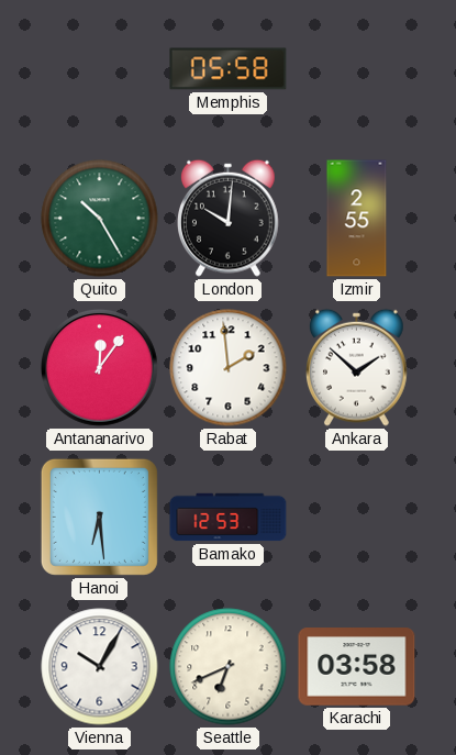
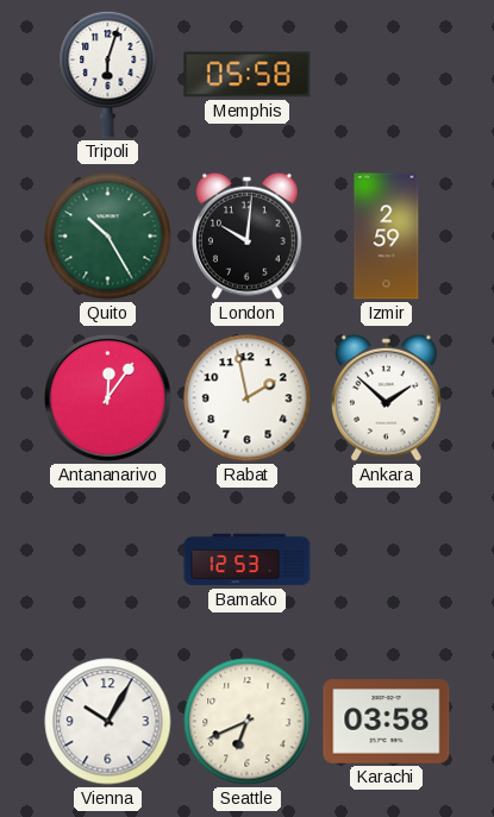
Tripoli: none -> 6:03
Izmir: 2:55 -> 2:59
Rabat: 1:59 -> 1:58
Hanoi: 6:29 -> none
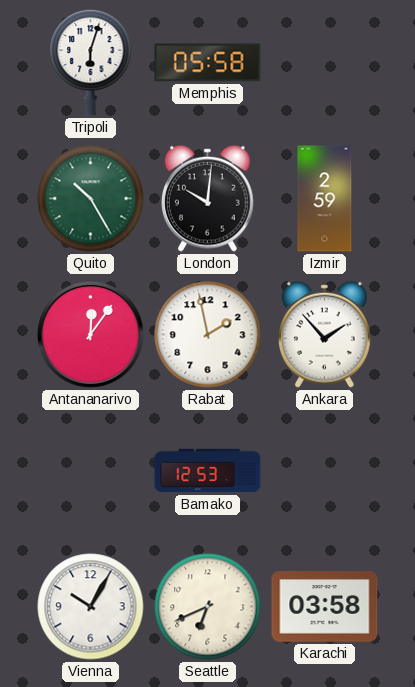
Ankara: 1:52 -> 1:53
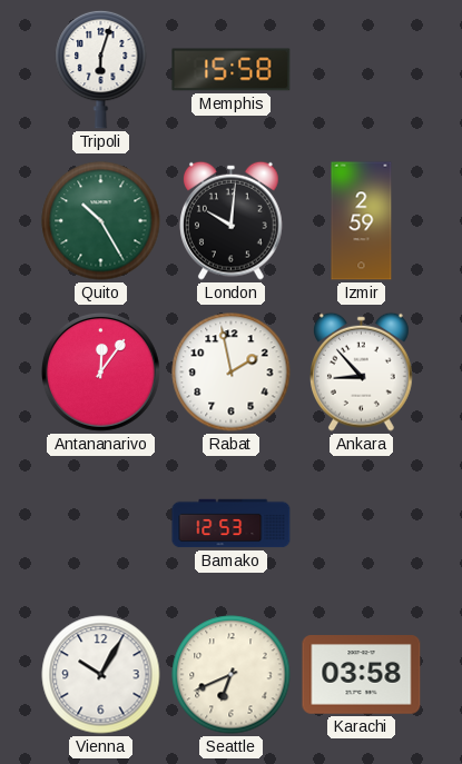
Memphis: 05:58 -> 15:58
Ankara: 1:53 -> 8:53
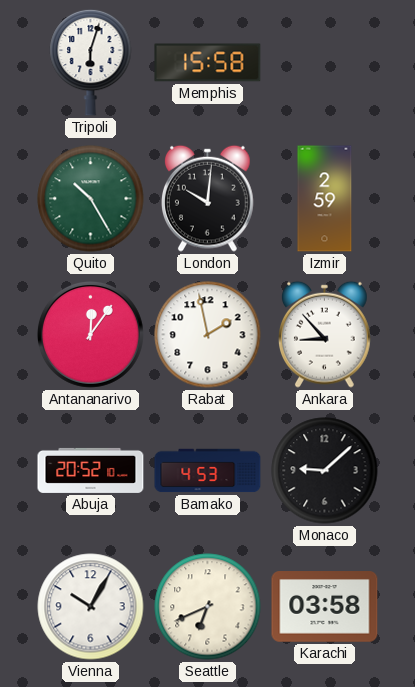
Abuja: none -> 20:52
Bamako: 12:53 -> 4:53
Monaco: none -> 9:08
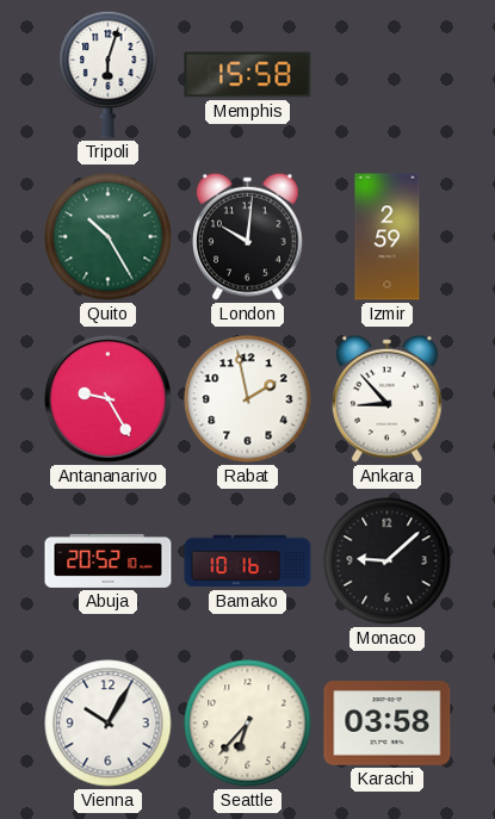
Antananarivo: 12:06 -> 9:25
Bamako: 4:53 -> 10:16
Seattle: 6:41 -> 6:37
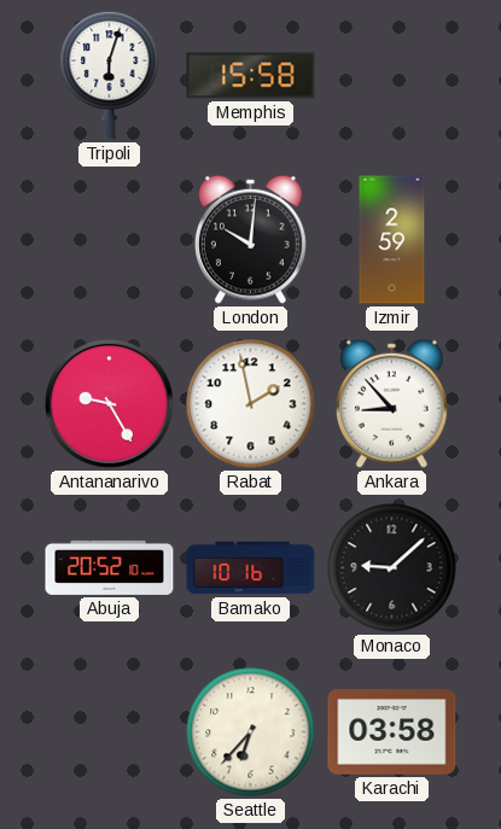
Quito: 10:25 -> none
Vienna: 10:05 -> none
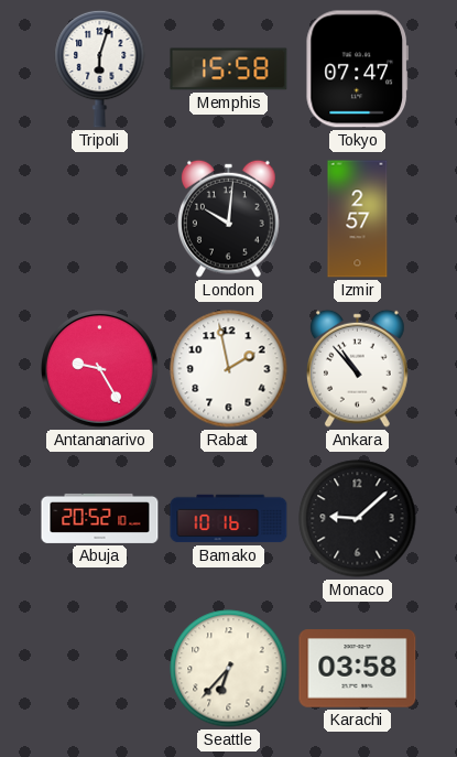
Tokyo: none -> 07:47
Izmir: 2:59 -> 2:57
Ankara: 8:53 -> 10:53
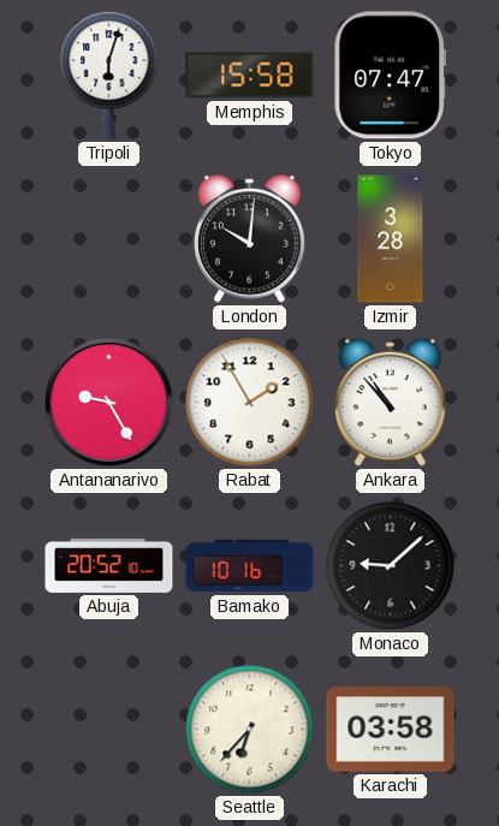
Izmir: 2:57 -> 3:28
Rabat: 1:58 -> 1:55
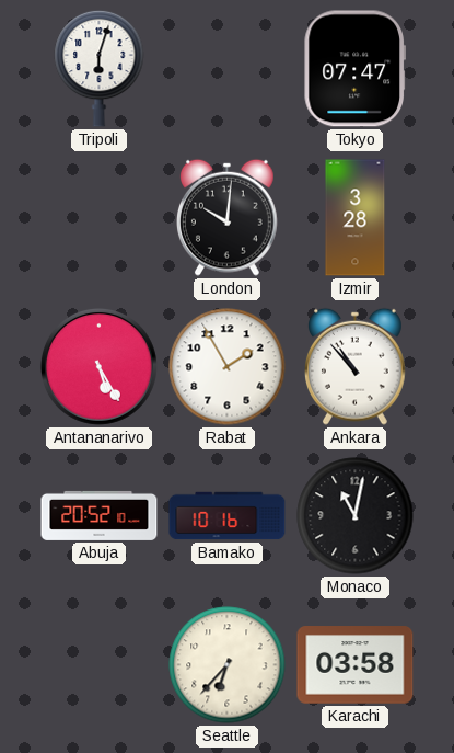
Memphis: 15:58 -> none
Antananarivo: 9:25 -> 5:25
Monaco: 9:08 -> 11:02
